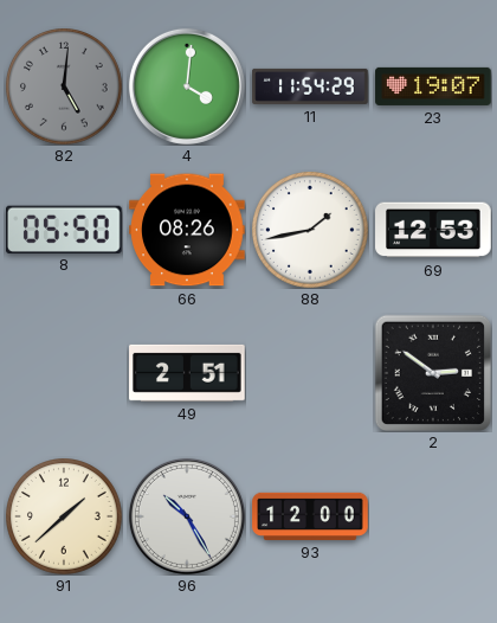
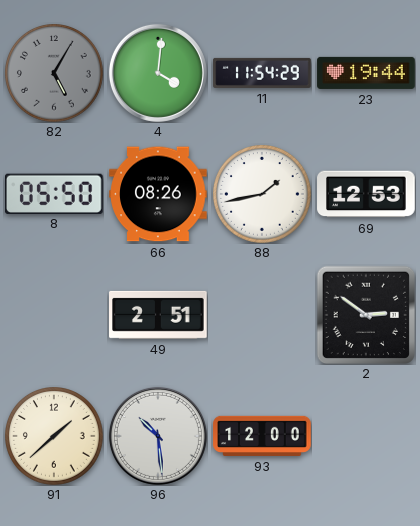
82: 5:01 -> 5:05
23: 19:07 -> 19:44
96: 10:25 -> 10:29
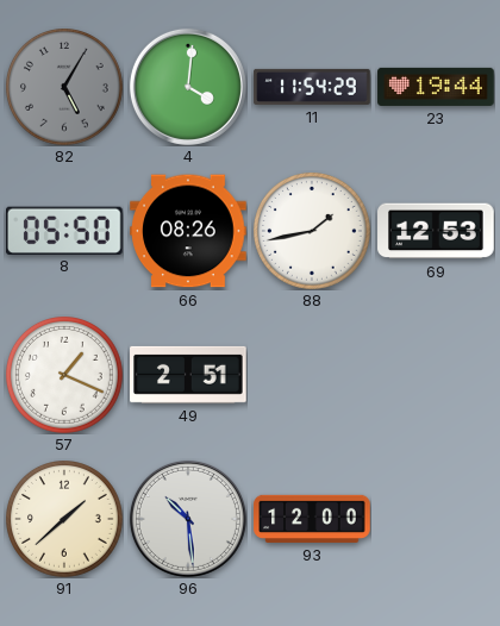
57: none -> 1:19
2: 2:51 -> none
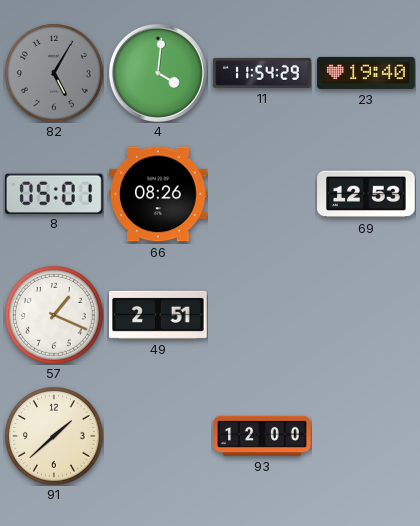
23: 19:44 -> 19:40
8: 05:50 -> 05:01
88: 1:43 -> none
96: 10:29 -> none
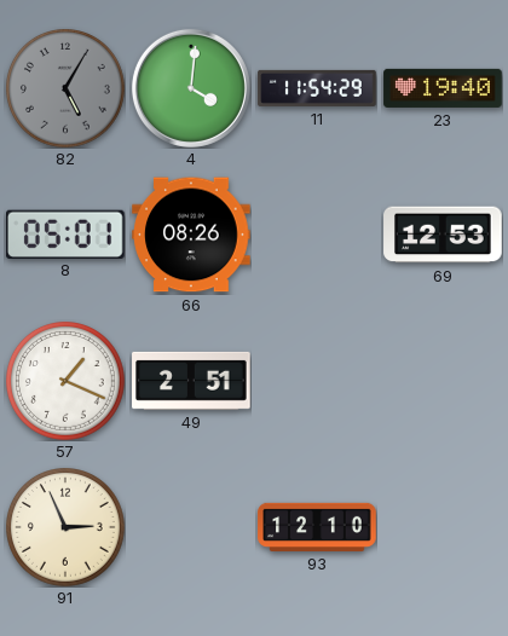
91: 1:38 -> 2:56
93: 12:00 -> 12:10
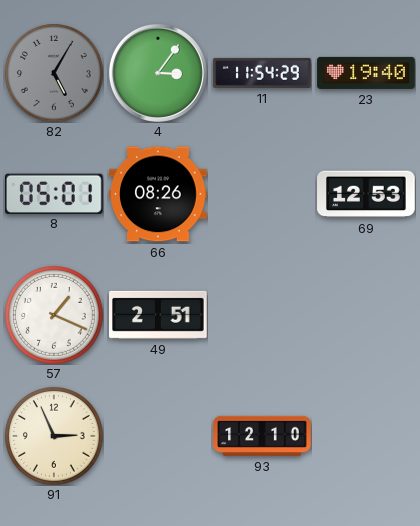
4: 4:01 -> 3:06
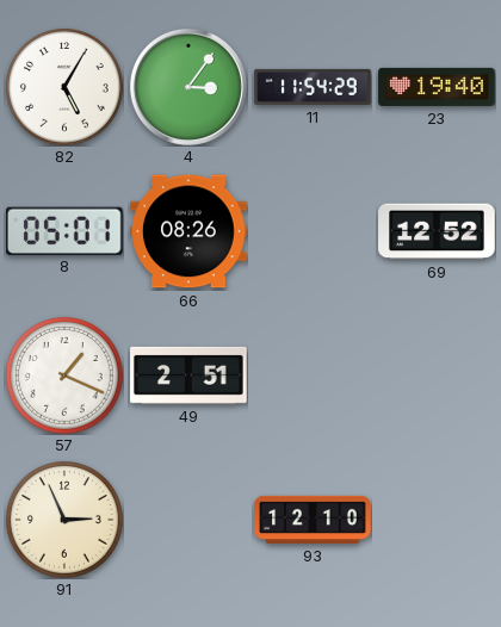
82 dial: grey -> white
69: 12:53 -> 12:52
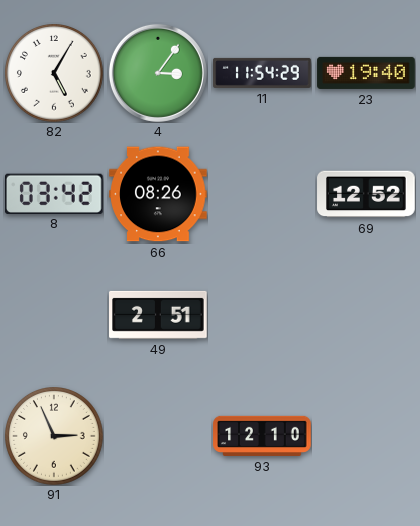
8: 05:01 -> 03:42
57: 1:19 -> none
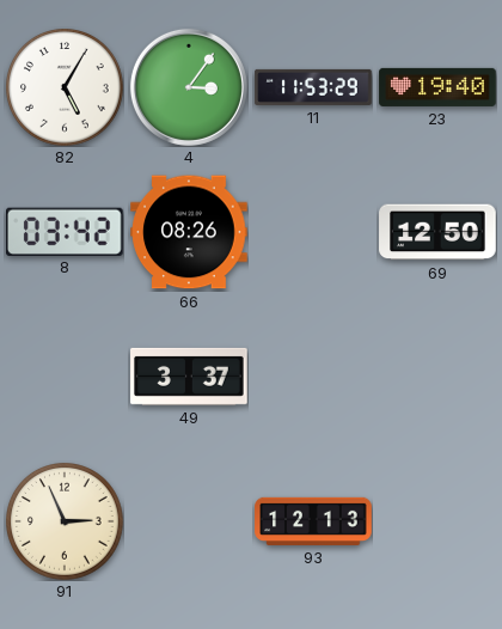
11: 11:54 -> 11:53
69: 12:52 -> 12:50
49: 2:51 -> 3:37
93: 12:10 -> 12:13
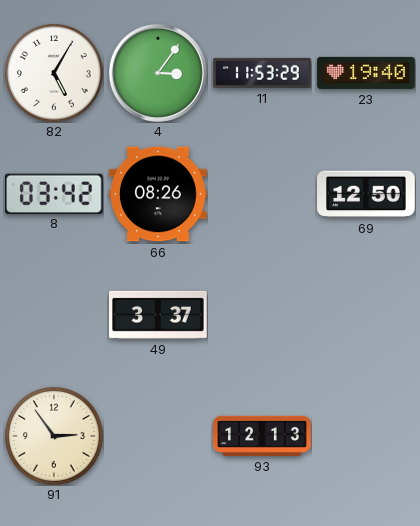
91: 2:56 -> 2:54
